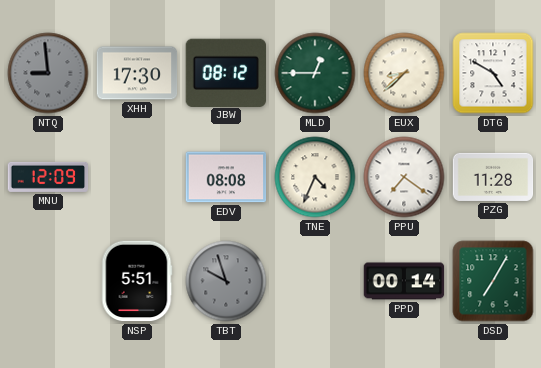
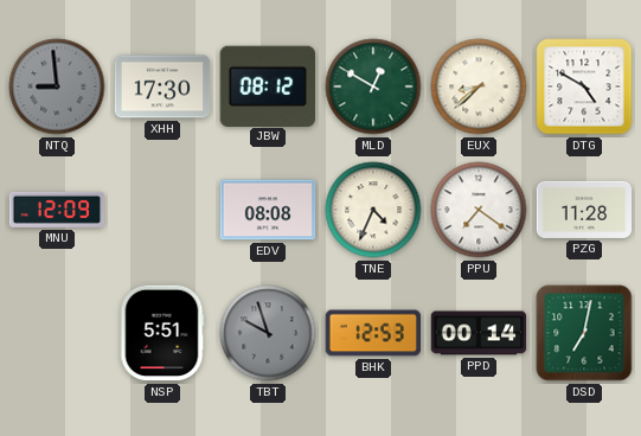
MLD: 12:45 -> 12:50
BHK: none -> 12:53
DSD: 7:05 -> 7:02
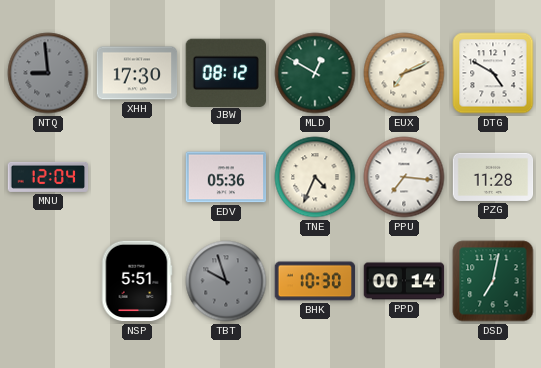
EUX: 8:38 -> 7:11
MNU: 12:09 -> 12:04
EDV: 08:08 -> 05:36
PPU: 7:21 -> 7:16
BHK: 12:53 -> 10:30
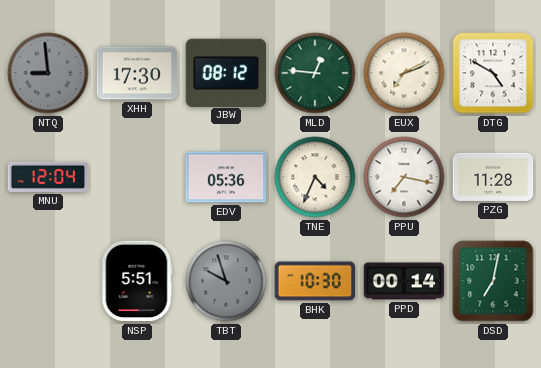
MLD: 12:50 -> 12:46
PPU: 7:16 -> 7:17
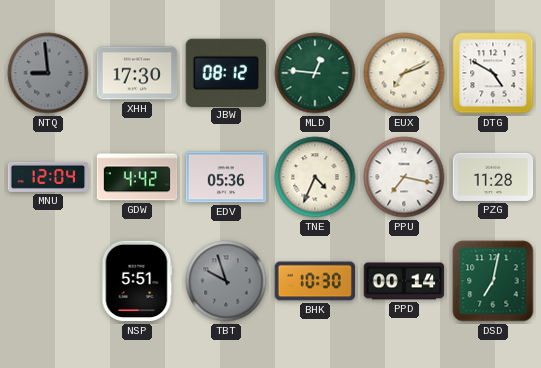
GDW: none -> 4:42
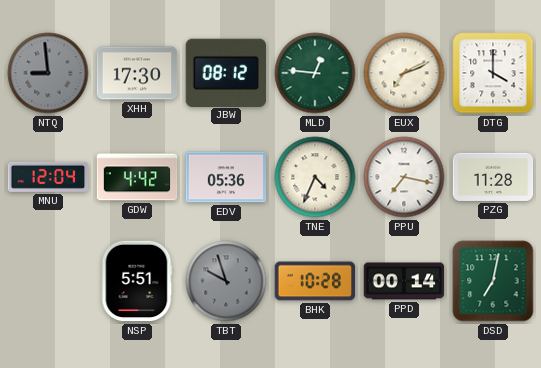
DTG: 4:50 -> 4:00
BHK: 10:30 -> 10:28
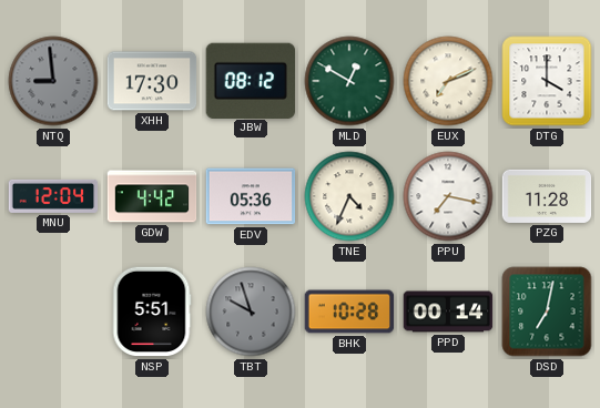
MLD: 12:46 -> 12:50
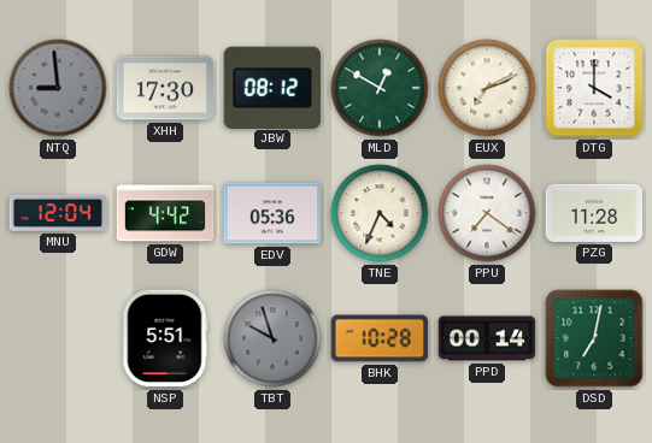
PPU: 7:17 -> 7:21
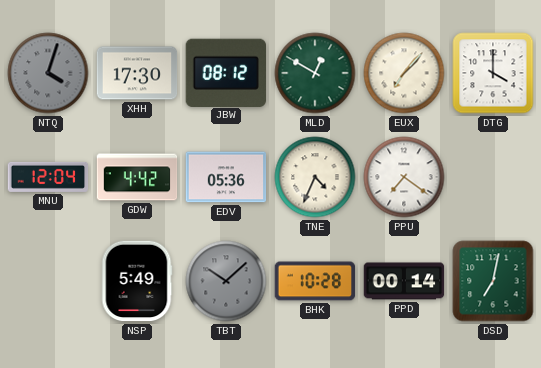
NTQ: 8:59 -> 4:03
EUX: 7:11 -> 7:07
PZG: 11:28 -> none
NSP: 5:51 -> 5:49
TBT: 9:57 -> 10:08
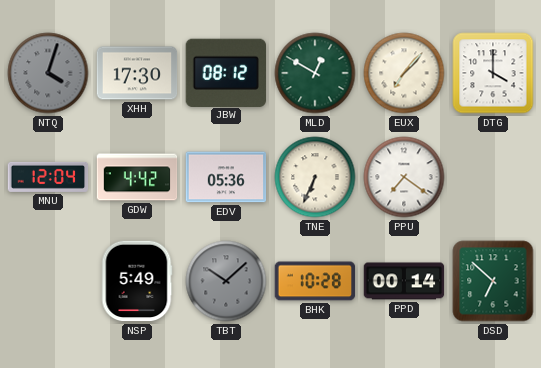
TNE: 4:34 -> 6:34
DSD: 7:02 -> 6:52
